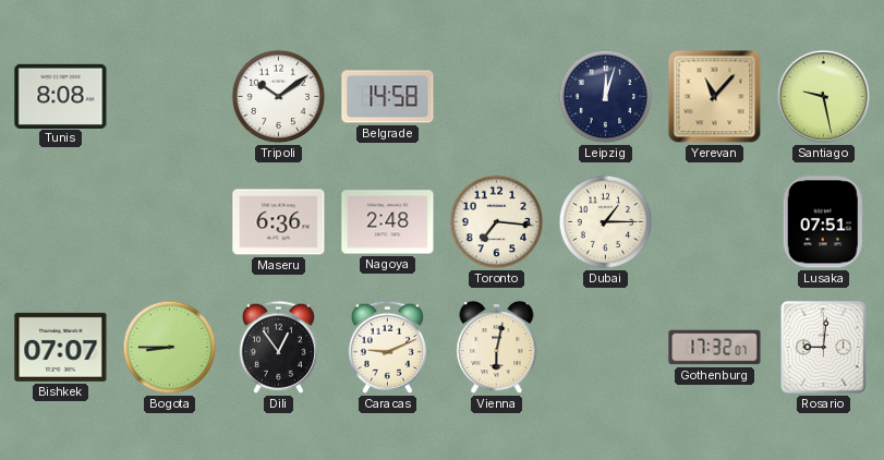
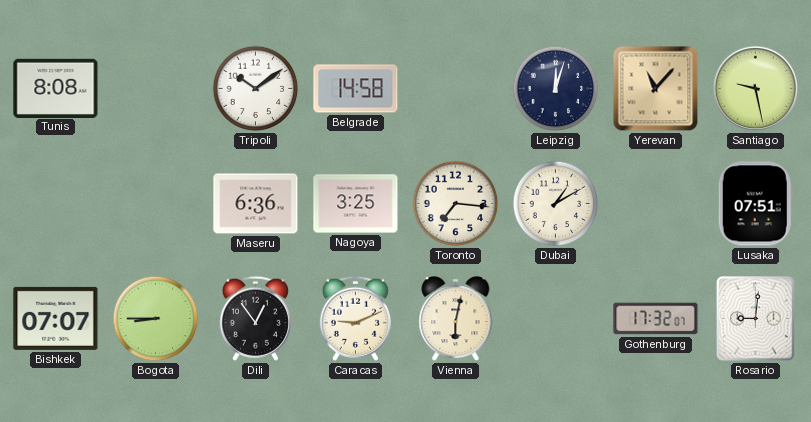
Nagoya: 2:48 -> 3:25
Dubai: 1:15 -> 1:10
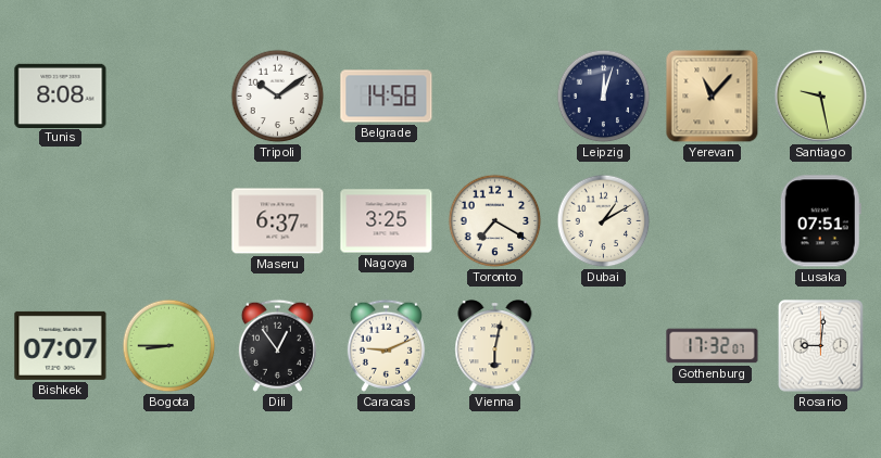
Maseru: 6:36 -> 6:37
Toronto: 7:16 -> 7:20
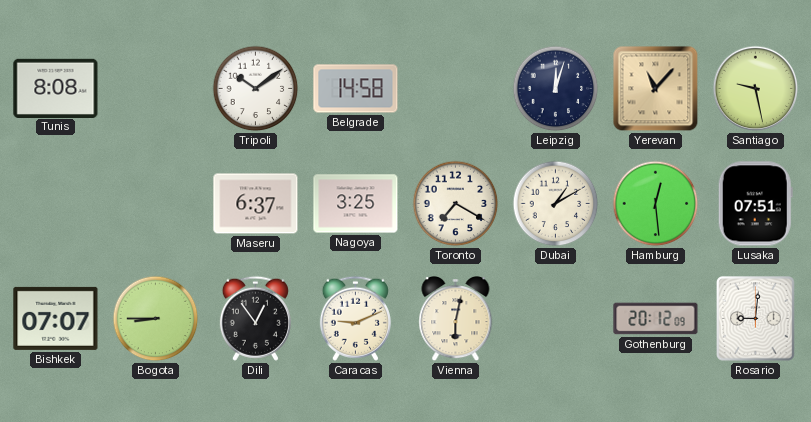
Hamburg: none -> 12:29
Gothenburg: 17:32 -> 20:12
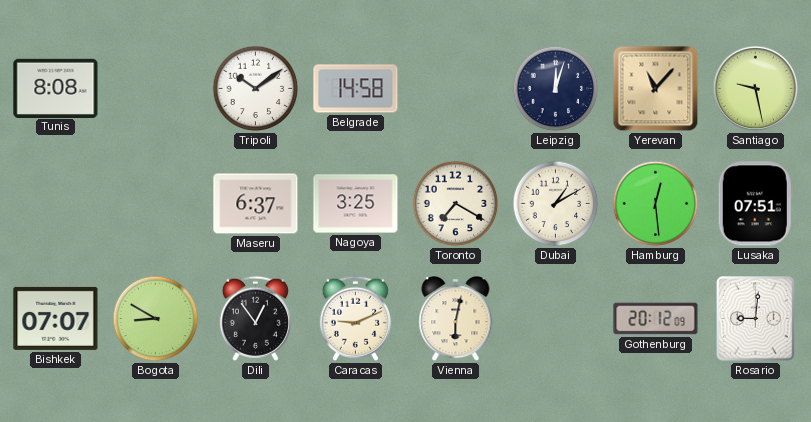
Bogota: 8:45 -> 8:50
